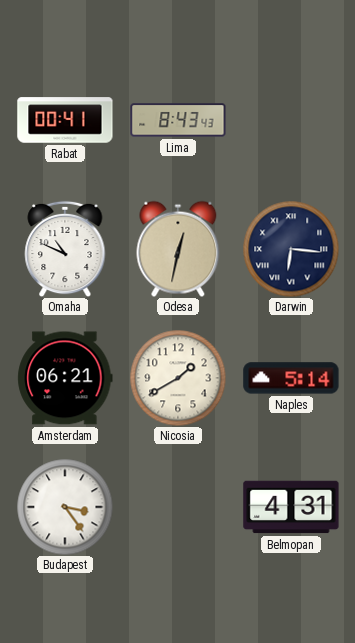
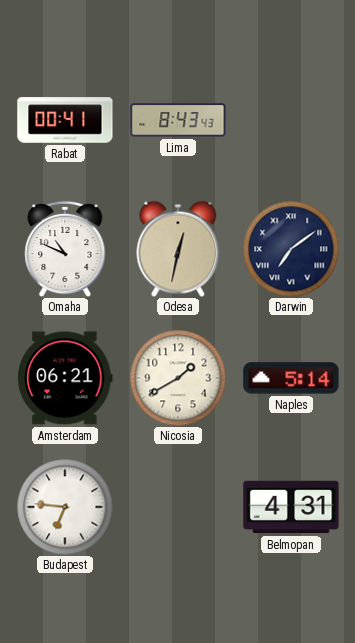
Darwin: 6:16 -> 7:09
Budapest: 3:24 -> 6:46
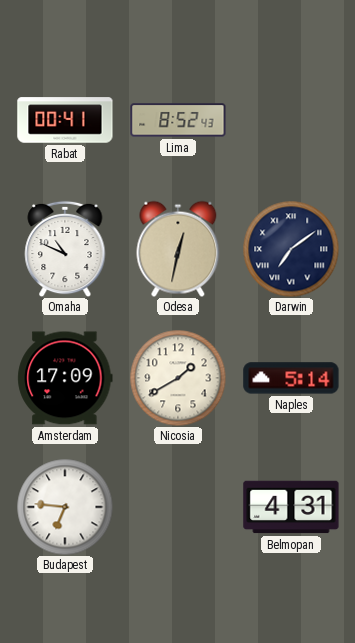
Lima: 8:43 -> 8:52
Amsterdam: 06:21 -> 17:09
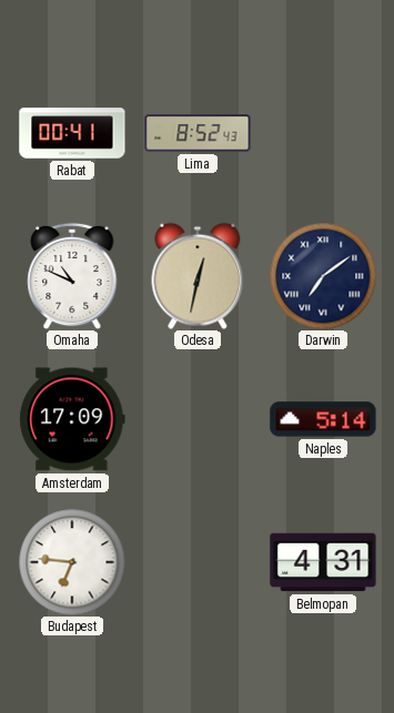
Nicosia: 1:40 -> none
